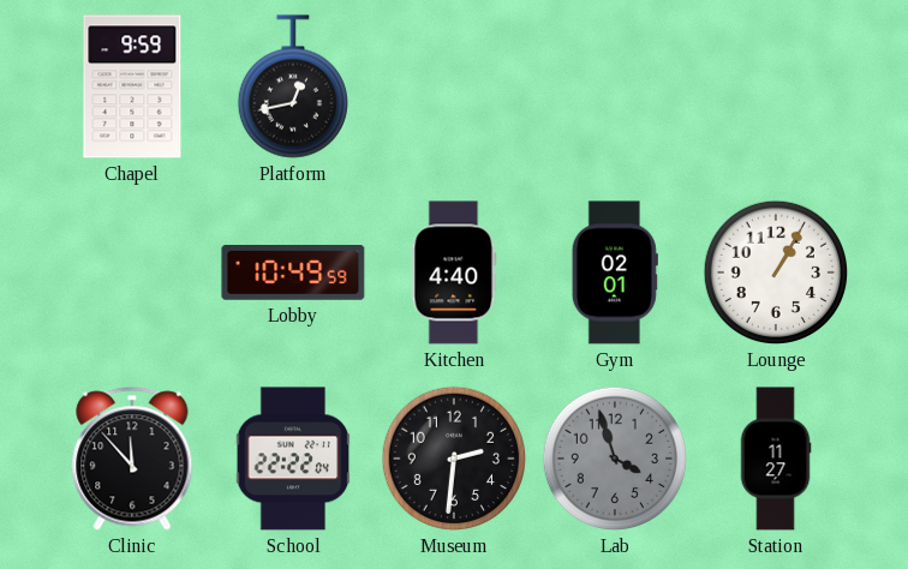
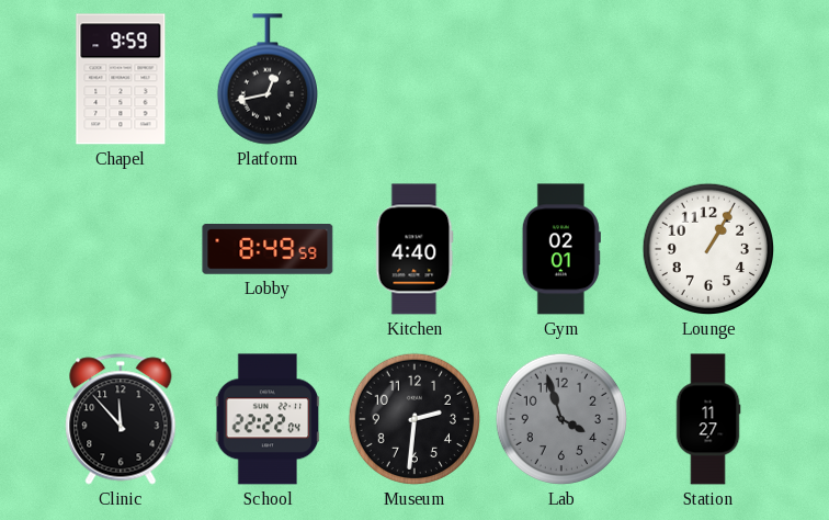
Lobby: 10:49 -> 8:49
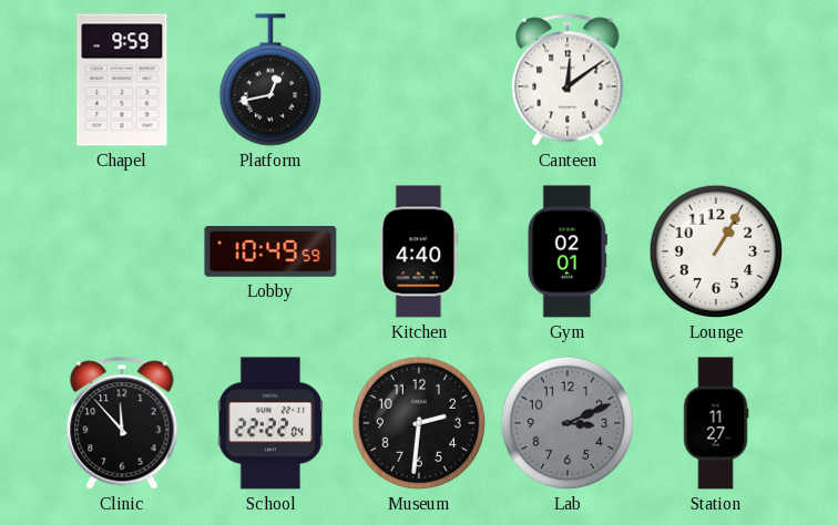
Canteen: none -> 12:09
Lobby: 8:49 -> 10:49
Lab: 3:57 -> 3:11
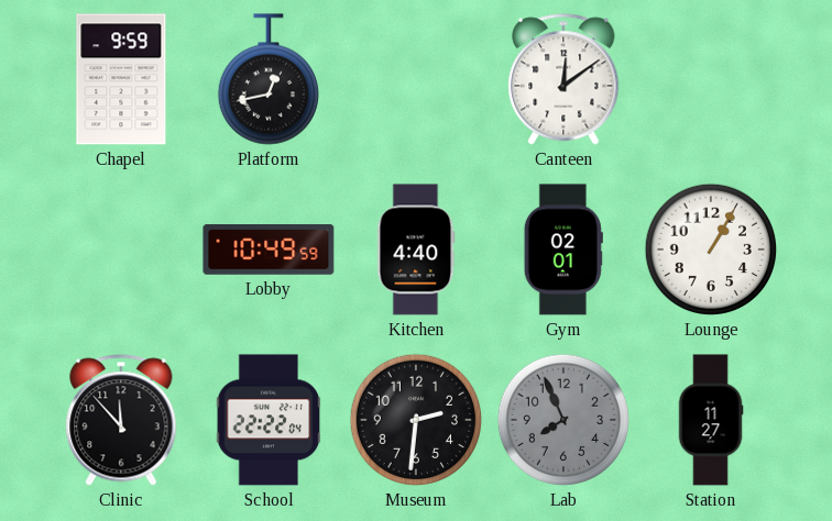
Lab: 3:11 -> 7:56
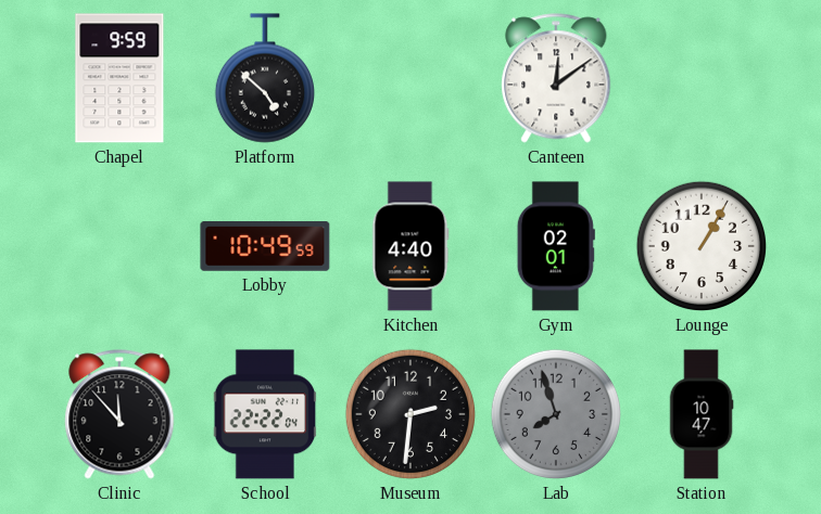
Platform: 12:43 -> 4:52
Lab: 7:56 -> 7:57
Station: 11:27 -> 10:47
